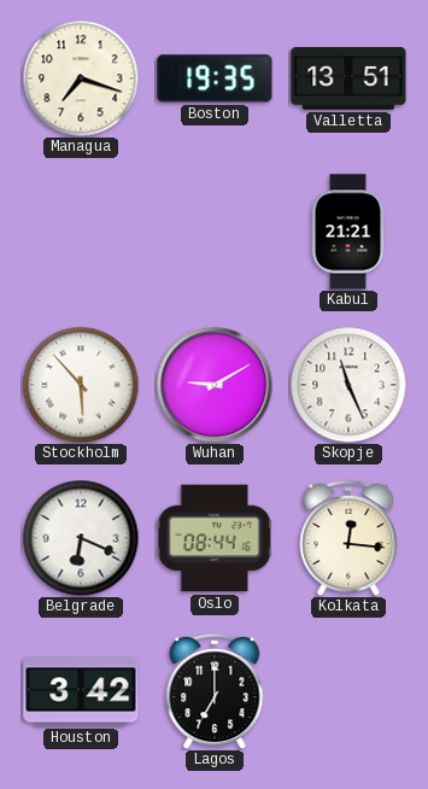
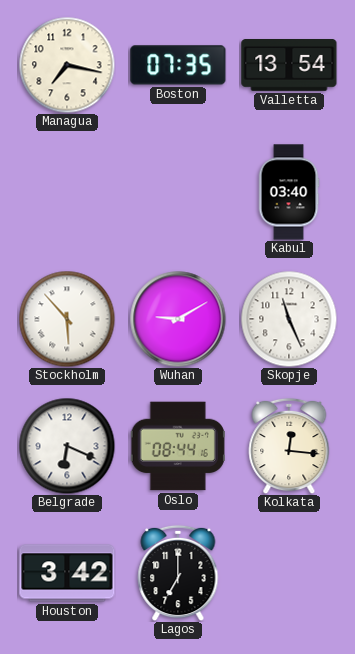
Managua: 7:18 -> 7:17
Boston: 19:35 -> 07:35
Valletta: 13:51 -> 13:54
Kabul: 21:21 -> 03:40
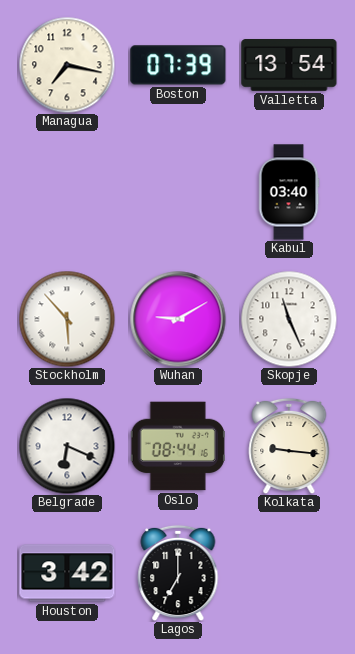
Boston: 07:35 -> 07:39
Kolkata: 12:16 -> 9:16
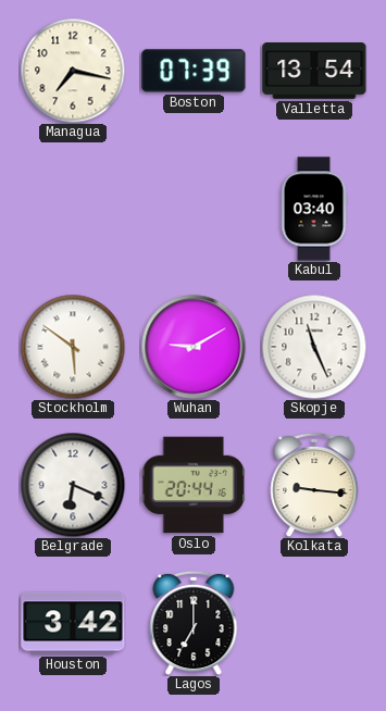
Stockholm: 5:53 -> 5:51
Oslo: 08:44 -> 20:44
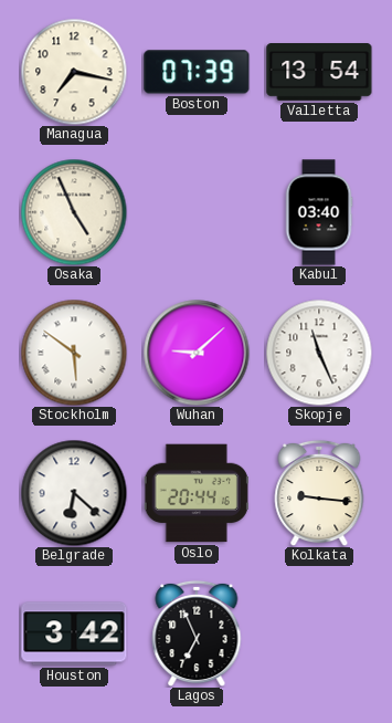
Osaka: none -> 4:56
Wuhan: 9:10 -> 9:08
Belgrade: 6:19 -> 6:22
Lagos: 7:00 -> 6:56
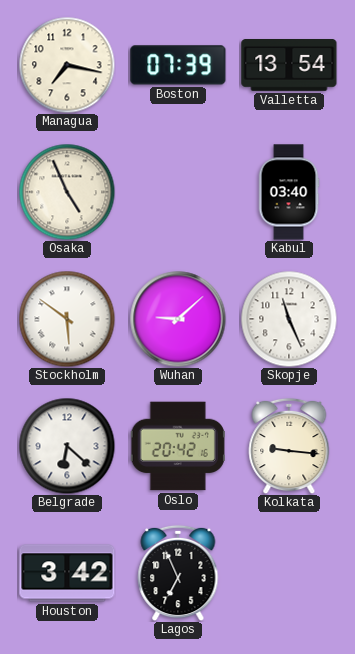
Oslo: 20:44 -> 20:42
